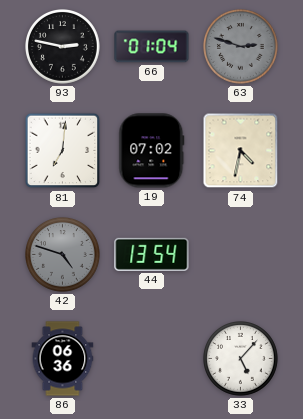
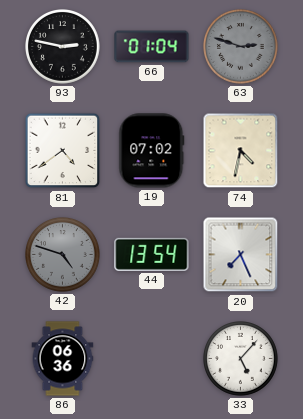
81: 7:01 -> 4:39
20: none -> 7:26
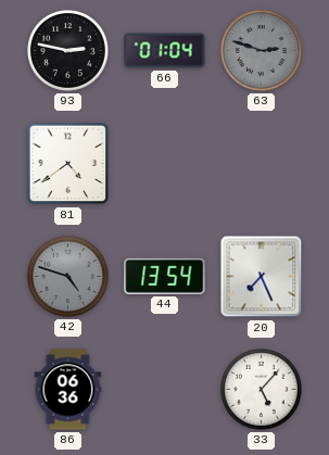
19: 07:02 -> none
74: 4:32 -> none
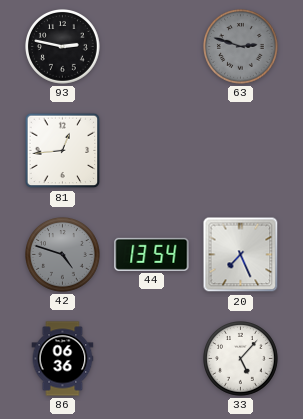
66: 01:04 -> none
81: 4:39 -> 12:44
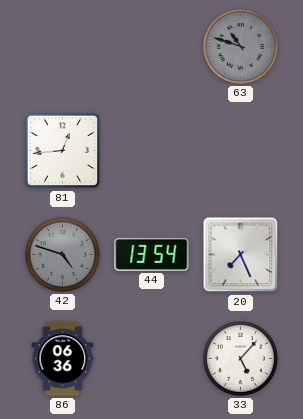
93: 2:47 -> none
63: 2:48 -> 10:48
